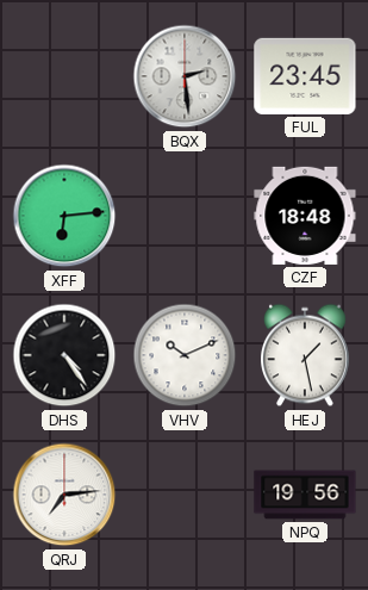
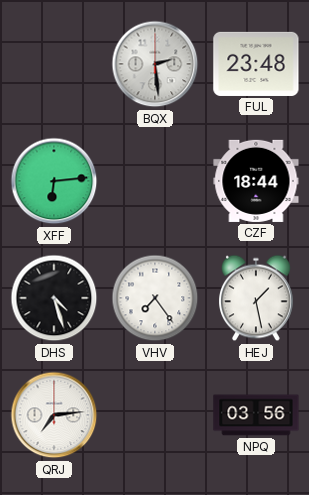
FUL: 23:45 -> 23:48
CZF: 18:48 -> 18:44
DHS: 4:24 -> 4:27
VHV: 10:11 -> 7:24
NPQ: 19:56 -> 03:56
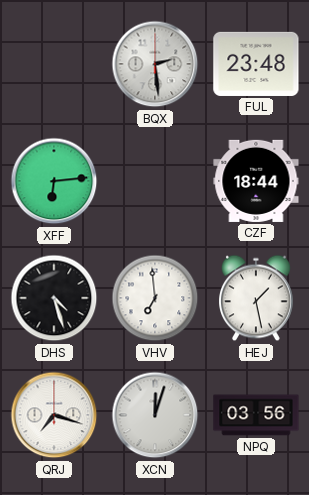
VHV: 7:24 -> 6:59
QRJ: 7:14 -> 7:18
XCN: none -> 12:03
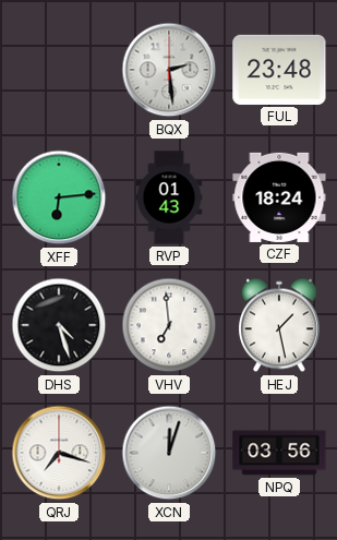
RVP: none -> 01:43
CZF: 18:44 -> 18:24
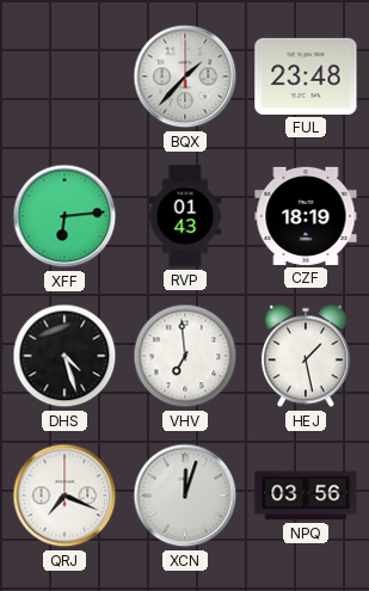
BQX: 2:29 -> 1:37
CZF: 18:24 -> 18:19
QRJ: 7:18 -> 7:19
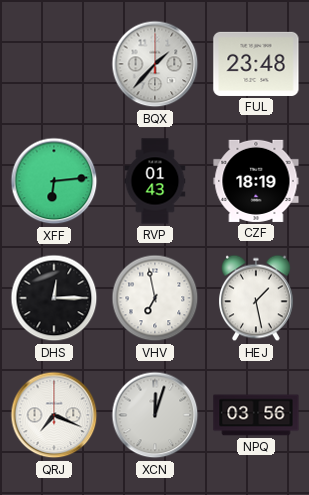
DHS: 4:27 -> 12:15
VHV: 6:59 -> 6:58
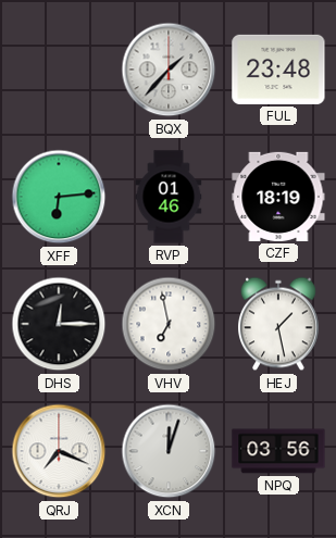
RVP: 01:43 -> 01:46
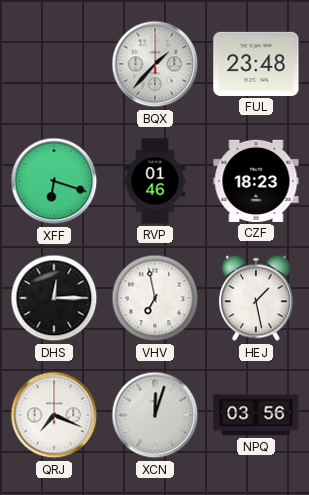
XFF: 6:14 -> 6:18
CZF: 18:19 -> 18:23
